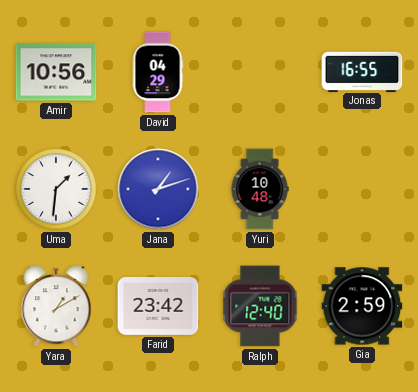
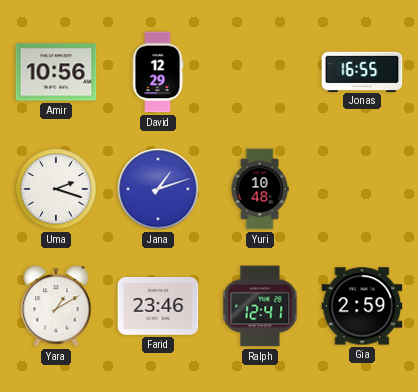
David: 04:29 -> 12:29
Uma: 1:31 -> 2:18
Farid: 23:42 -> 23:46
Ralph: 12:40 -> 12:41
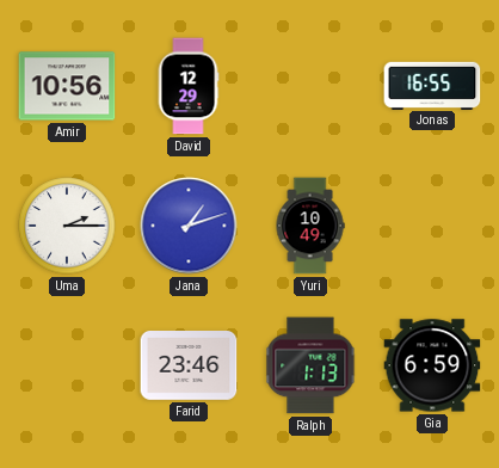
Uma: 2:18 -> 2:15
Yuri: 10:48 -> 10:49
Yara: 1:10 -> none
Ralph: 12:41 -> 1:13
Gia: 2:59 -> 6:59
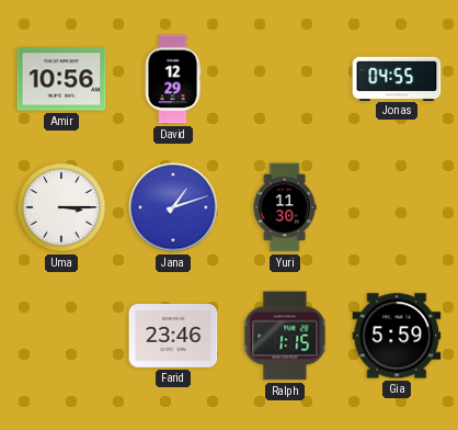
Jonas: 16:55 -> 04:55
Uma: 2:15 -> 3:15
Yuri: 10:49 -> 11:30
Ralph: 1:13 -> 1:15
Gia: 6:59 -> 5:59
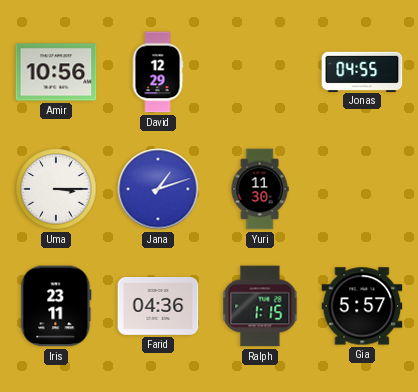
Iris: none -> 23:11
Farid: 23:46 -> 04:36
Gia: 5:59 -> 5:57
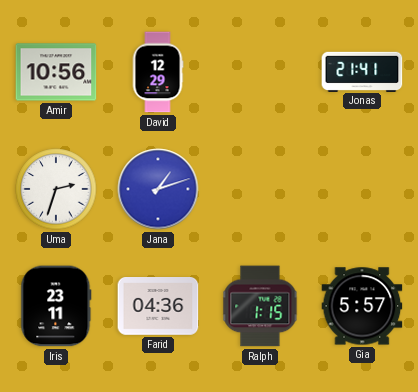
Jonas: 04:55 -> 21:41
Uma: 3:15 -> 2:33
Yuri: 11:30 -> none
